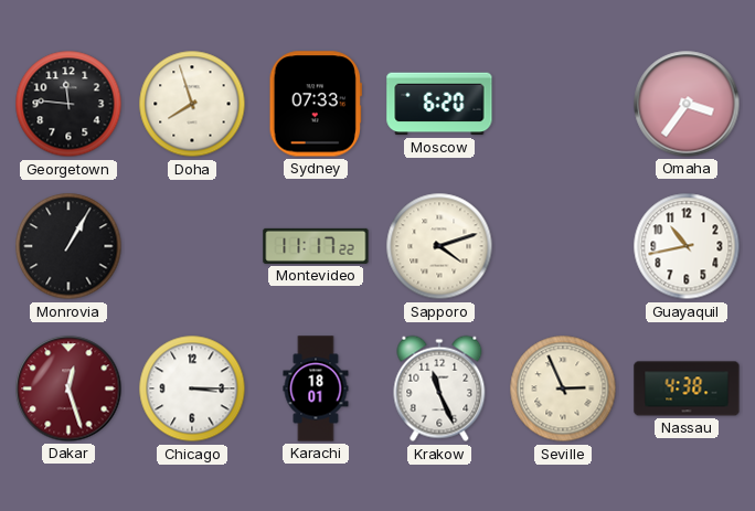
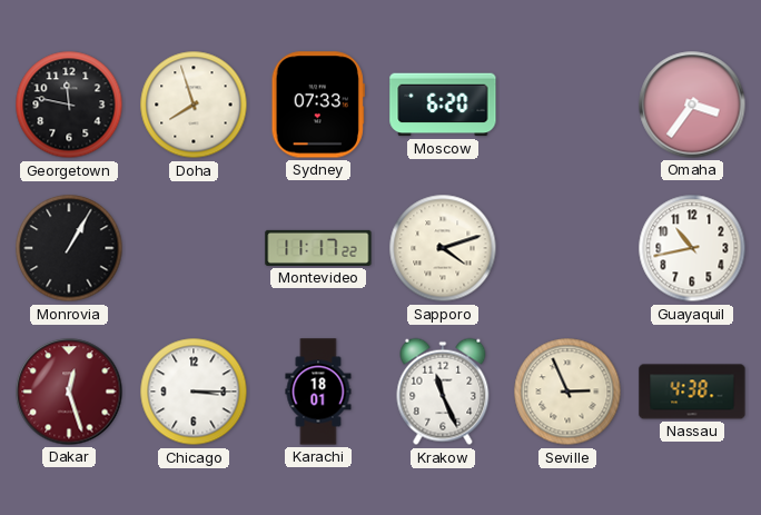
Georgetown: 11:46 -> 11:47
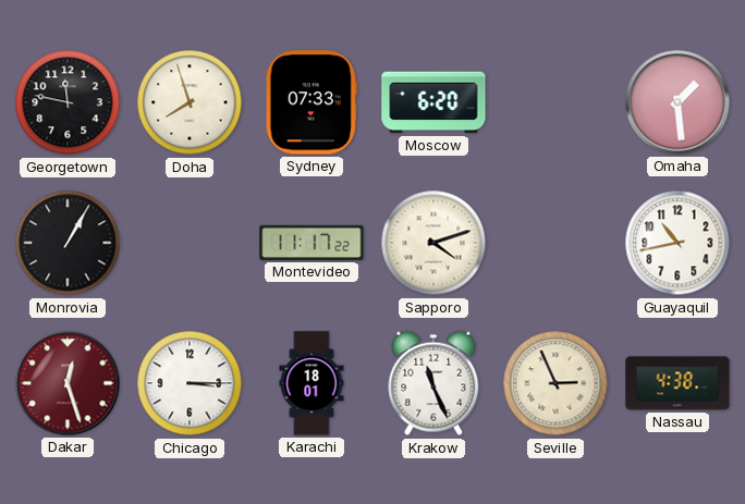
Omaha: 3:36 -> 1:29
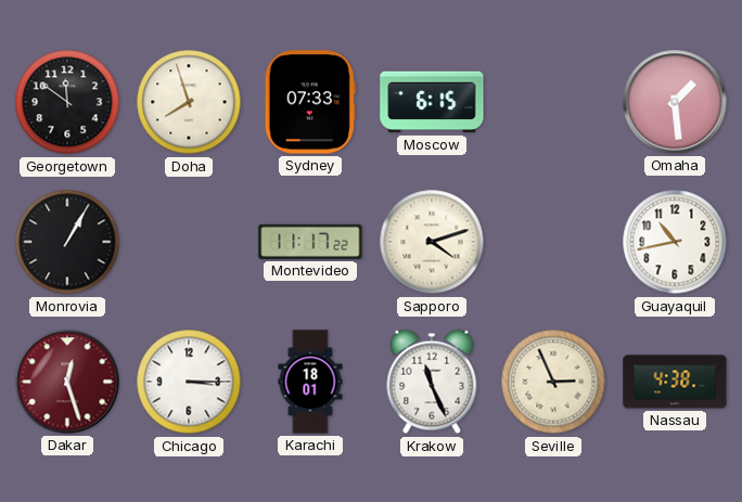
Georgetown: 11:47 -> 11:51
Moscow: 6:20 -> 6:15
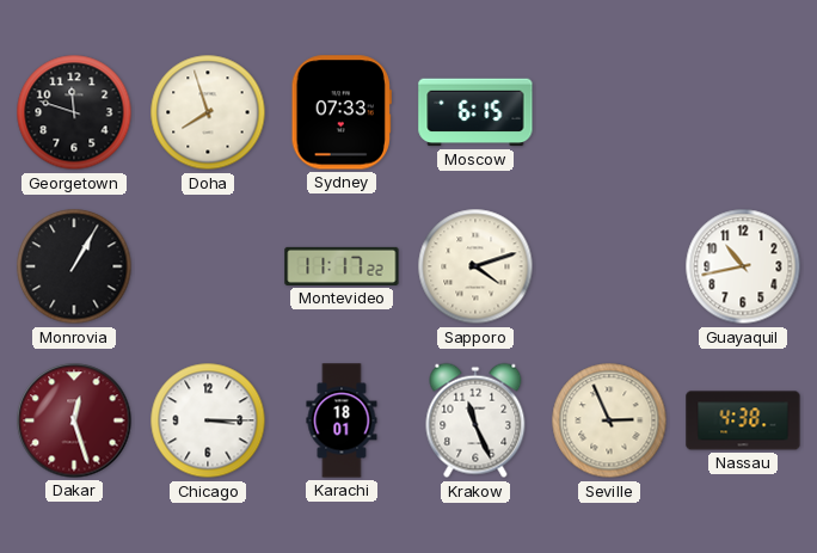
Georgetown: 11:51 -> 11:48
Omaha: 1:29 -> none
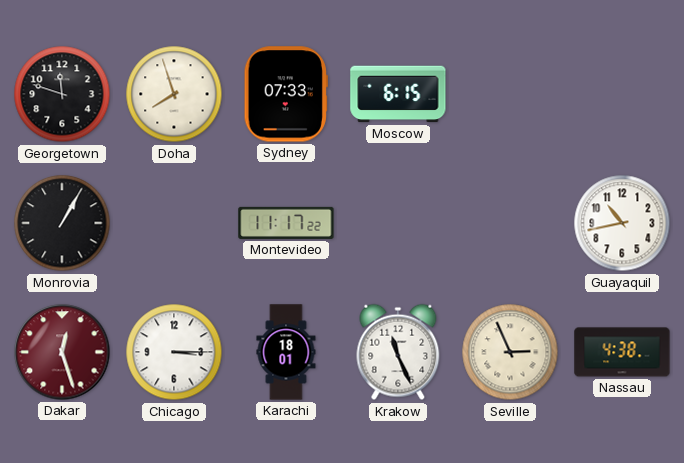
Sapporo: 4:12 -> none
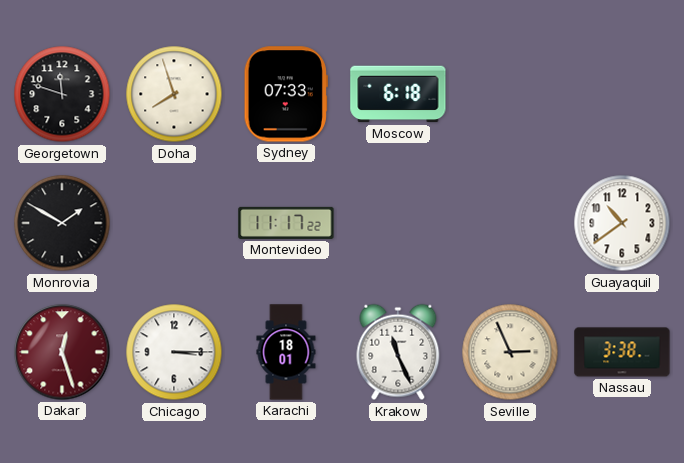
Moscow: 6:15 -> 6:18
Monrovia: 1:05 -> 1:50
Guayaquil: 10:43 -> 10:39
Nassau: 4:38 -> 3:38
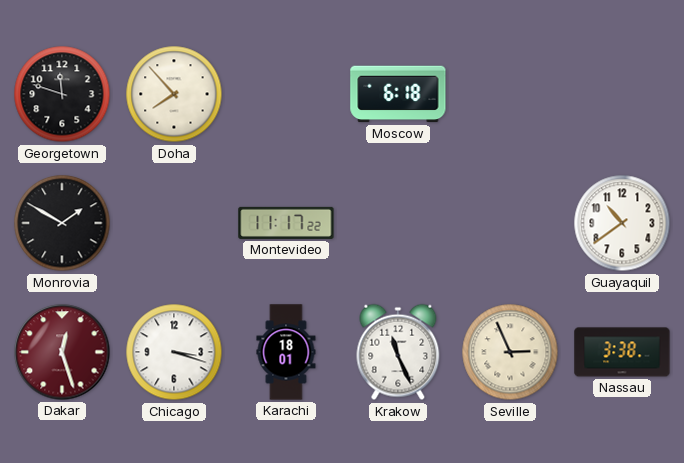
Doha: 7:57 -> 7:53
Sydney: 07:33 -> none
Chicago: 3:15 -> 3:18
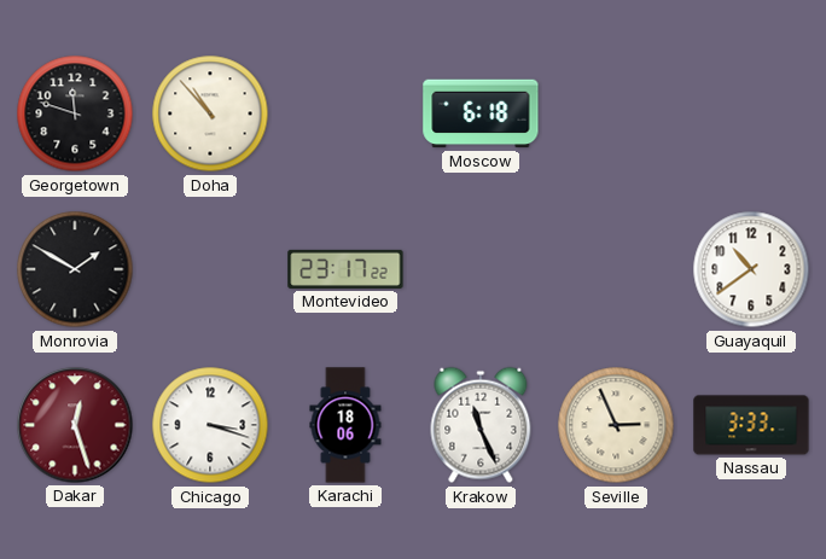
Doha: 7:53 -> 10:53
Montevideo: 11:17 -> 23:17
Karachi: 18:01 -> 18:06
Nassau: 3:38 -> 3:33
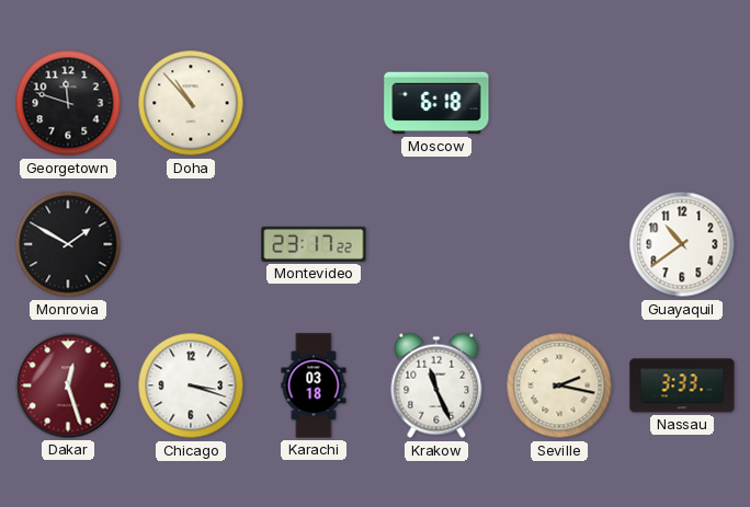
Karachi: 18:06 -> 03:18
Seville: 2:56 -> 2:17
